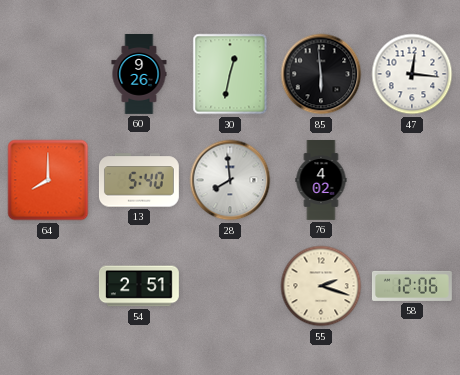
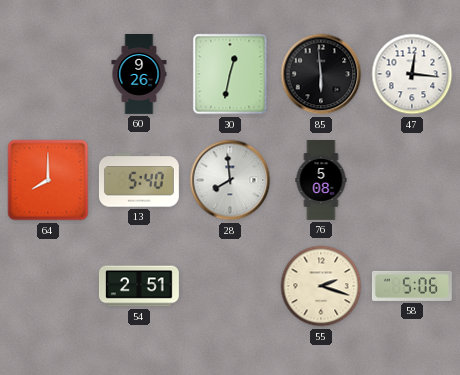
76: 4:02 -> 5:08
58: 12:06 -> 5:06
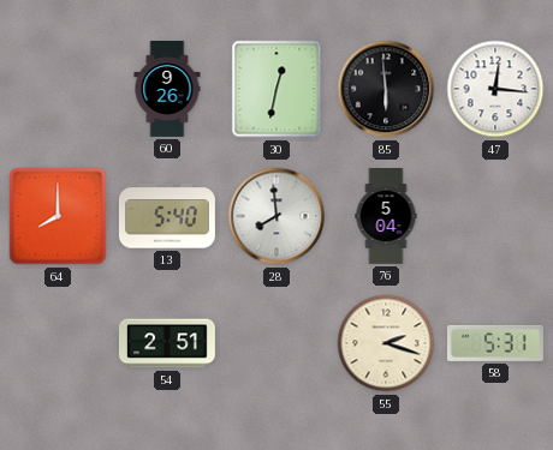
76: 5:08 -> 5:04
58: 5:06 -> 5:31
